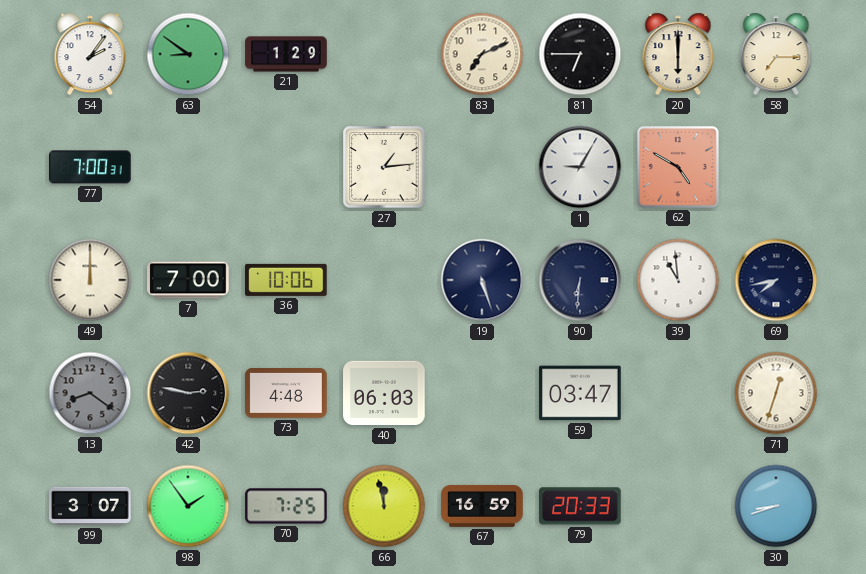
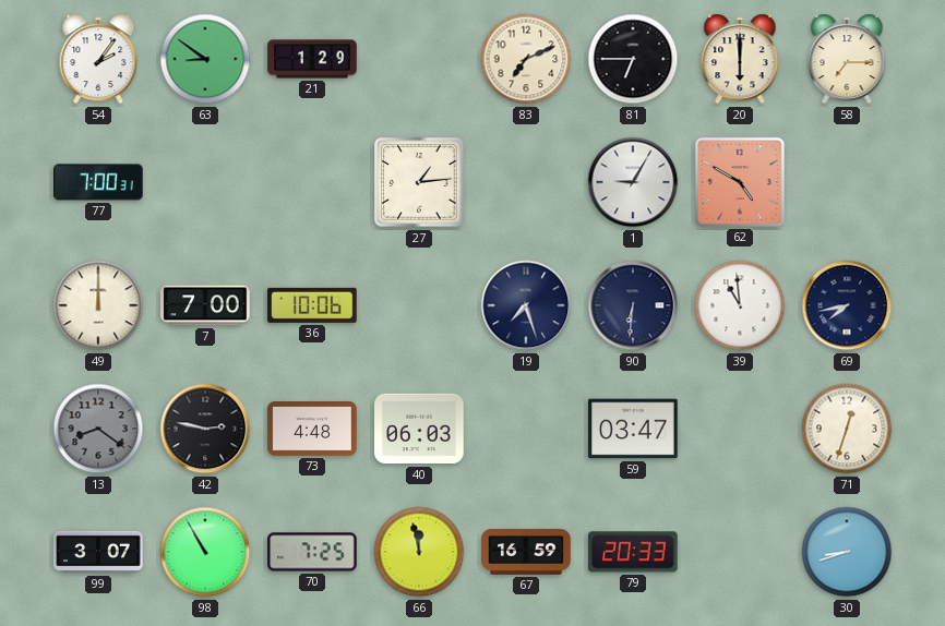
19: 5:27 -> 7:27
98: 1:54 -> 10:55
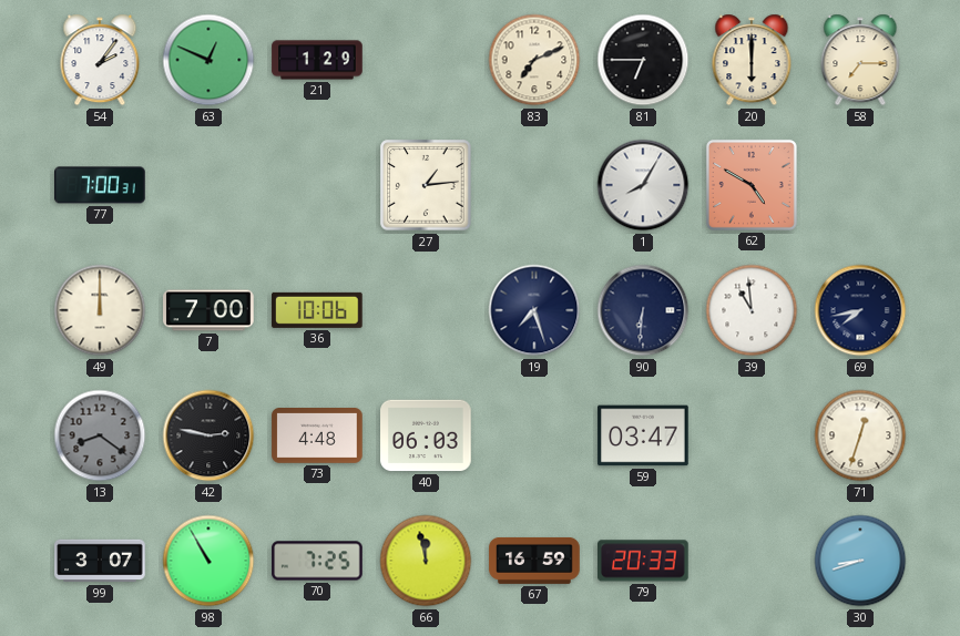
63: 8:51 -> 12:49
1: 9:05 -> 8:05
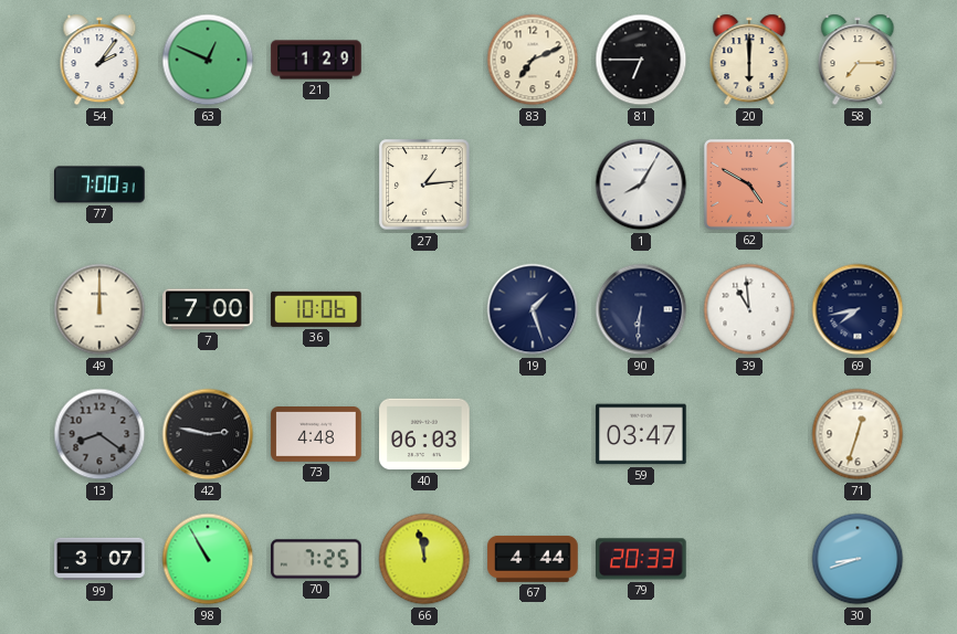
19: 7:27 -> 1:27
67: 16:59 -> 4:44
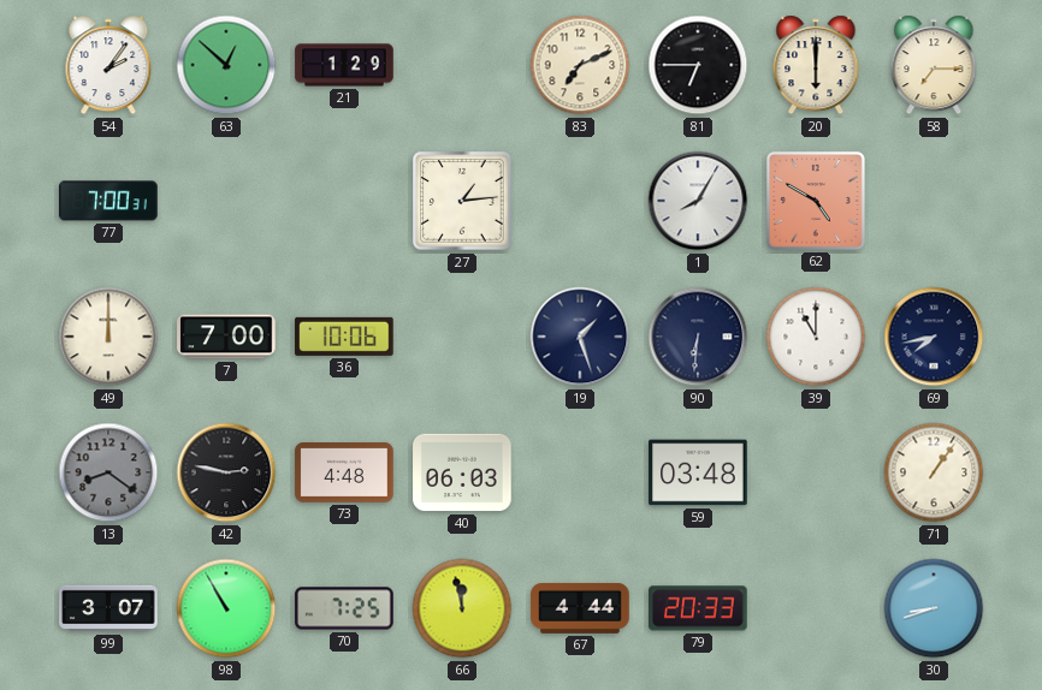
63: 12:49 -> 12:52
39: 10:59 -> 11:00
59: 03:47 -> 03:48
71: 12:33 -> 1:06
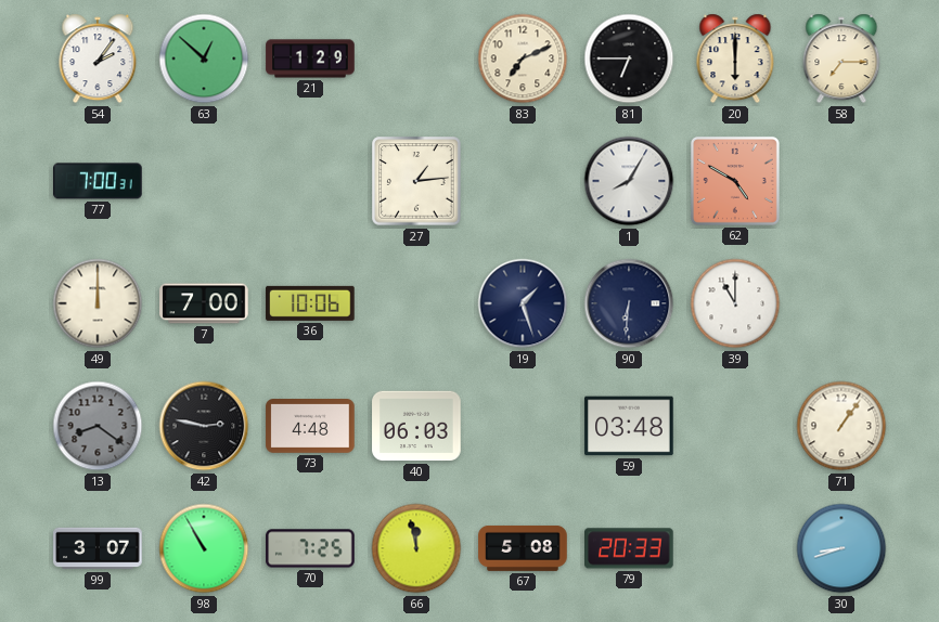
69: 7:43 -> none
67: 4:44 -> 5:08
